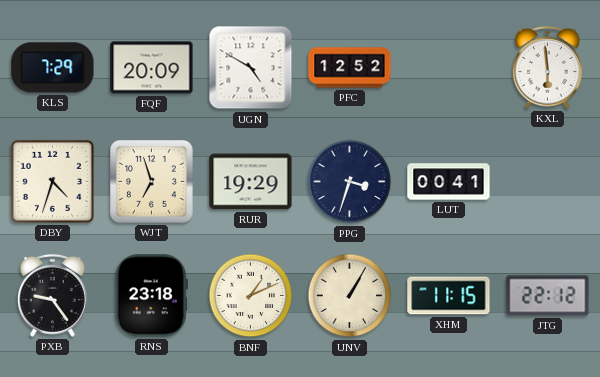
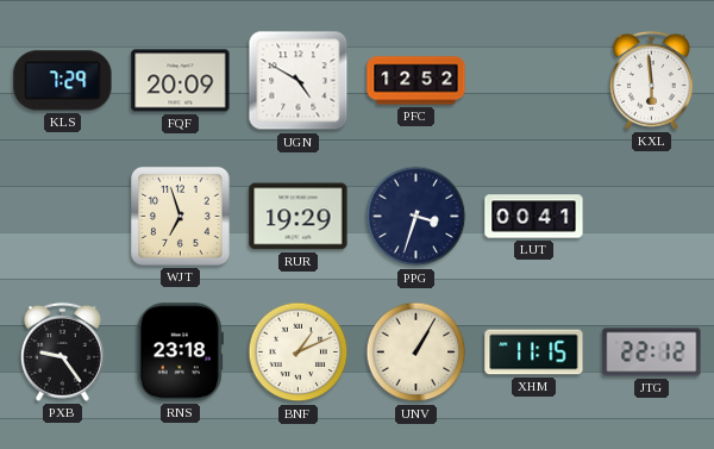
DBY: 4:33 -> none
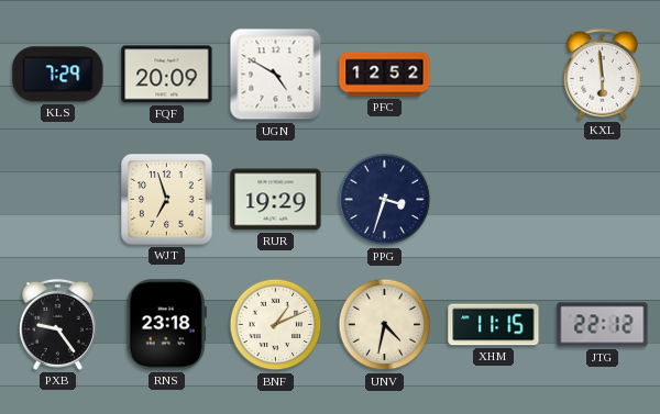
LUT: 00:41 -> none
UNV: 1:05 -> 4:32
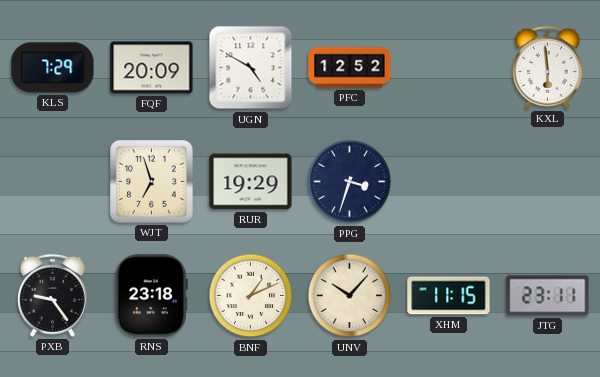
UNV: 4:32 -> 10:07
JTG: 22:12 -> 23:11
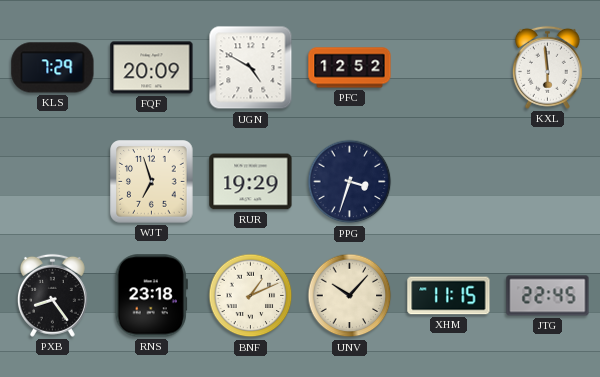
PXB: 9:24 -> 8:24
JTG: 23:11 -> 22:45
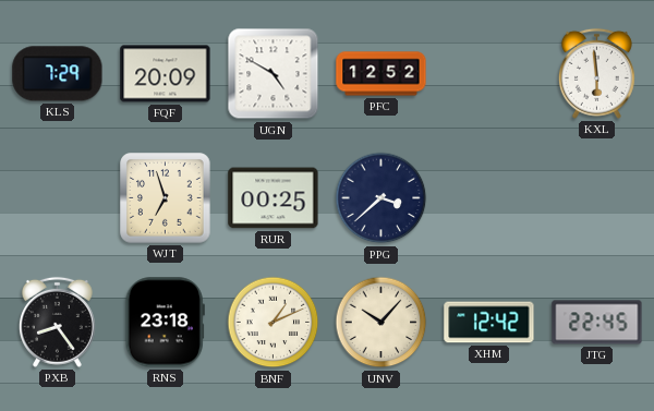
RUR: 19:29 -> 00:25
PPG: 3:33 -> 3:38
XHM: 11:15 -> 12:42
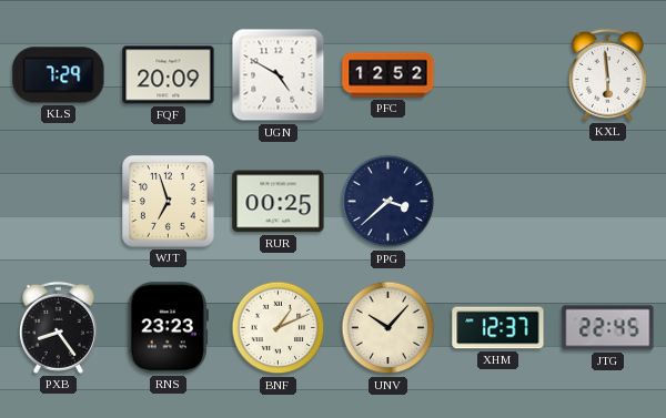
RNS: 23:18 -> 23:23
XHM: 12:42 -> 12:37
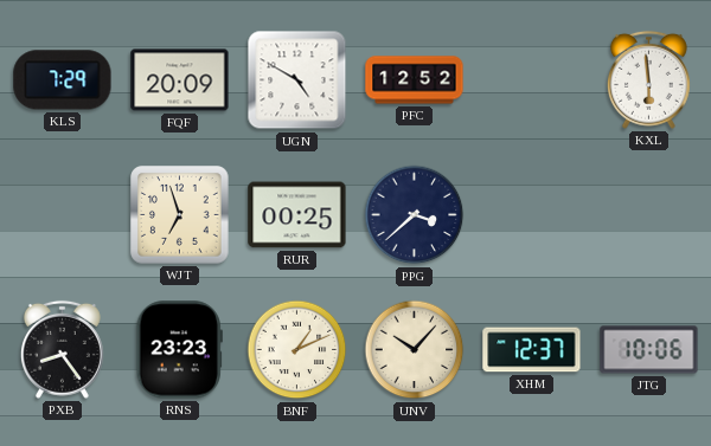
JTG: 22:45 -> 10:06
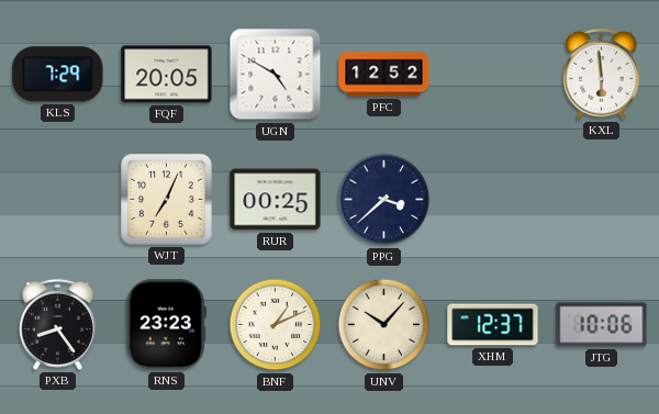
FQF: 20:09 -> 20:05
WJT: 6:57 -> 7:04
